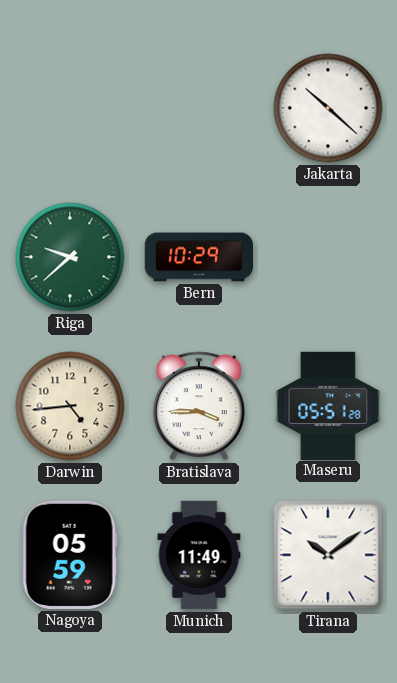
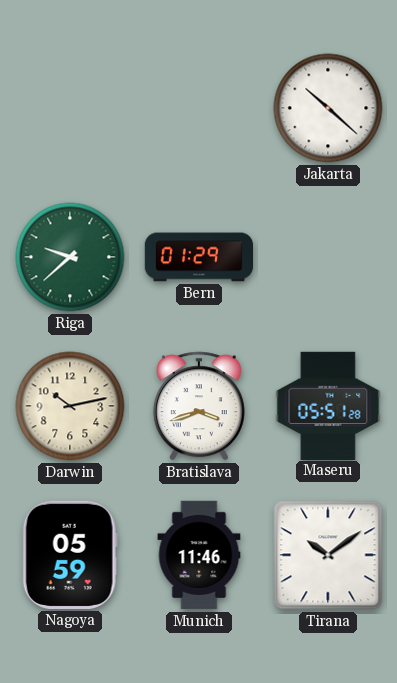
Bern: 10:29 -> 01:29
Darwin: 4:44 -> 10:13
Bratislava: 3:45 -> 3:42
Munich: 11:49 -> 11:46
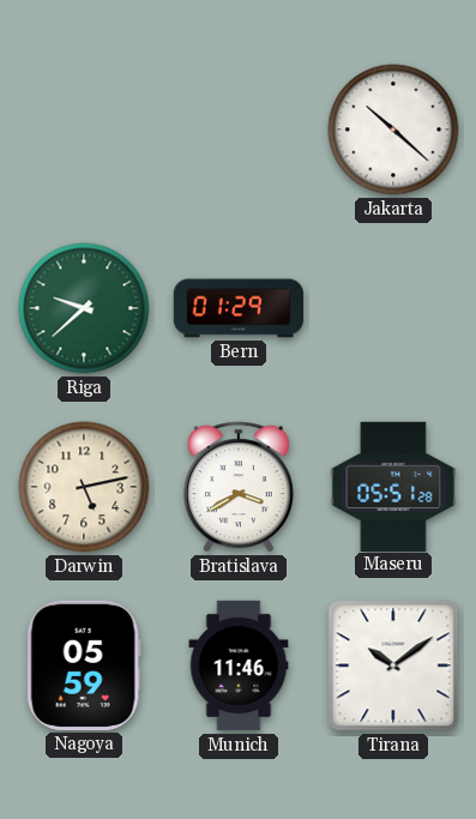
Darwin: 10:13 -> 5:13
Bratislava: 3:42 -> 3:40
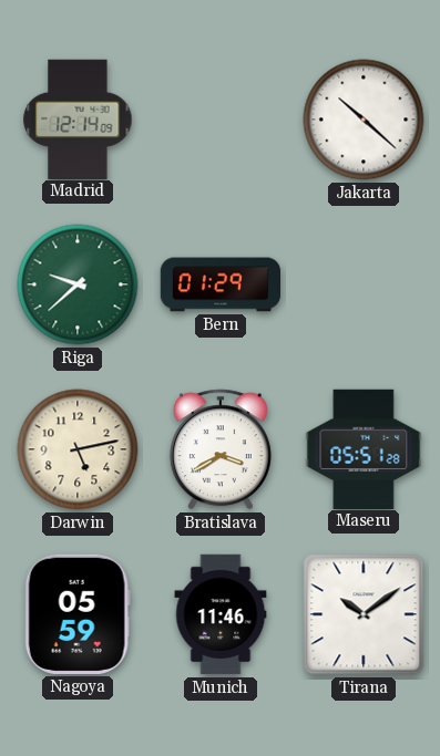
Madrid: none -> 12:14
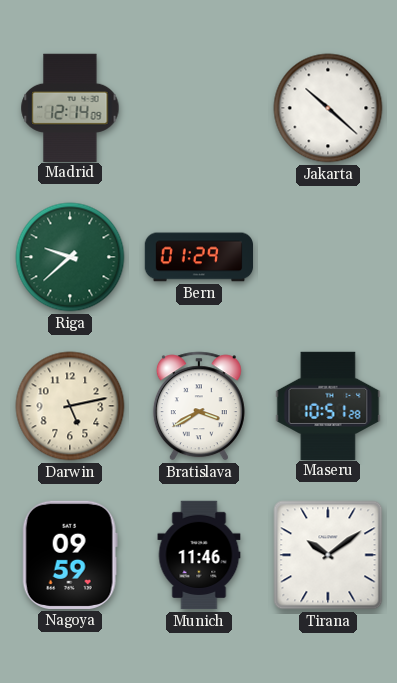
Maseru: 05:51 -> 10:51
Nagoya: 05:59 -> 09:59
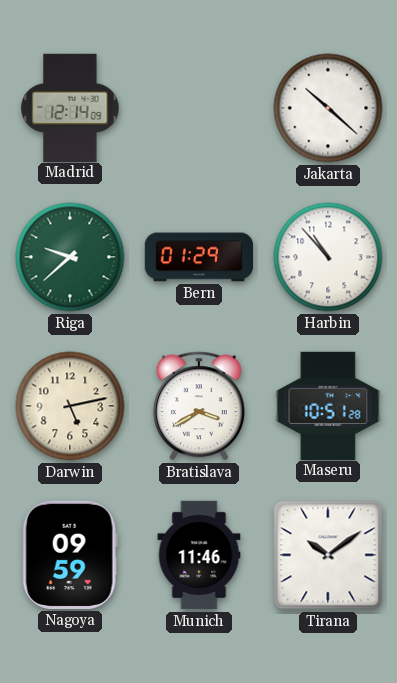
Harbin: none -> 10:53
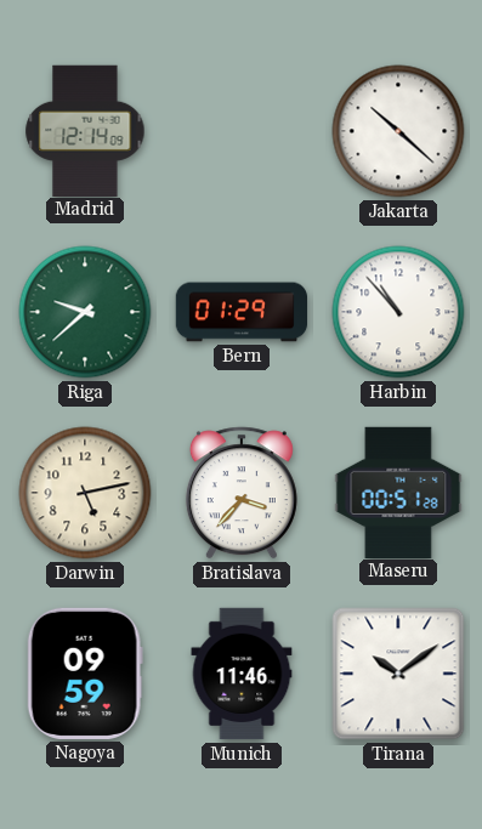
Bratislava: 3:40 -> 3:37
Maseru: 10:51 -> 00:51
